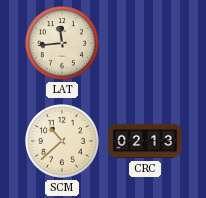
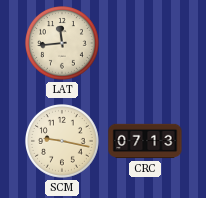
SCM: 10:38 -> 9:17
CRC: 02:13 -> 07:13
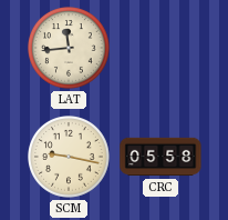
CRC: 07:13 -> 05:58
